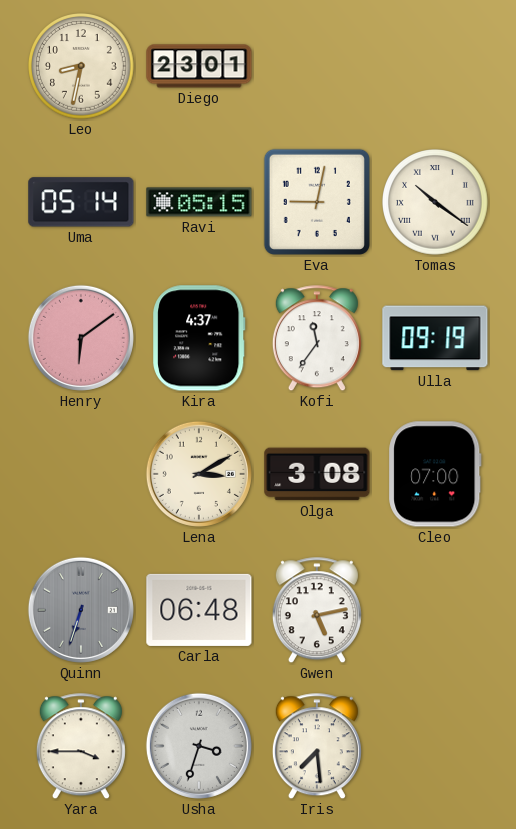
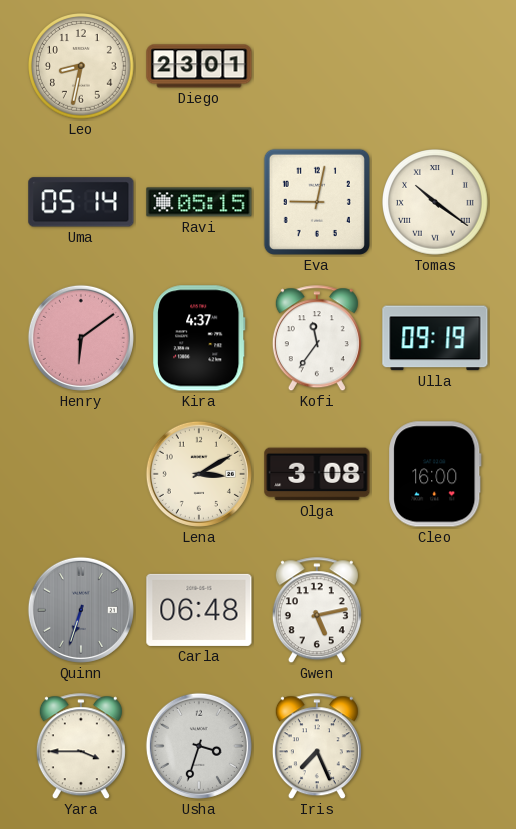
Cleo: 07:00 -> 16:00
Iris: 7:29 -> 7:26
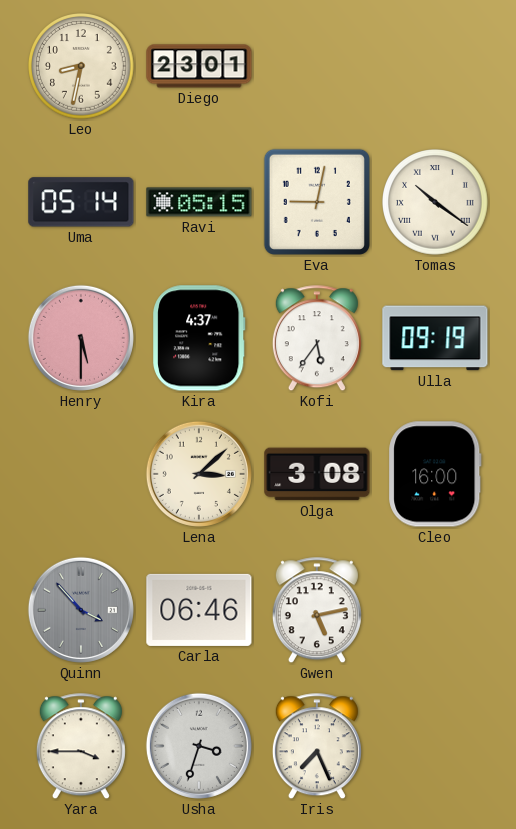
Henry: 6:09 -> 5:30
Kofi: 11:36 -> 5:36
Lena: 3:10 -> 3:08
Quinn: 6:33 -> 3:53
Carla: 06:48 -> 06:46
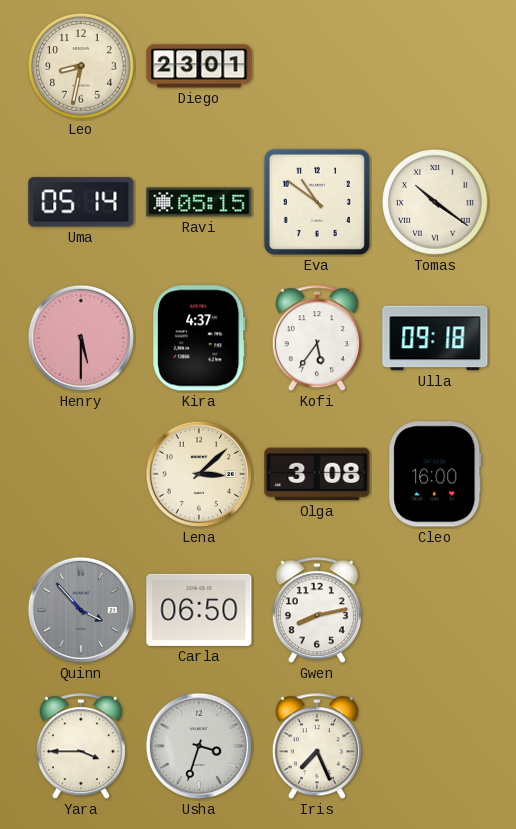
Eva: 9:02 -> 10:51
Ulla: 09:19 -> 09:18
Carla: 06:46 -> 06:50
Gwen: 5:13 -> 8:13
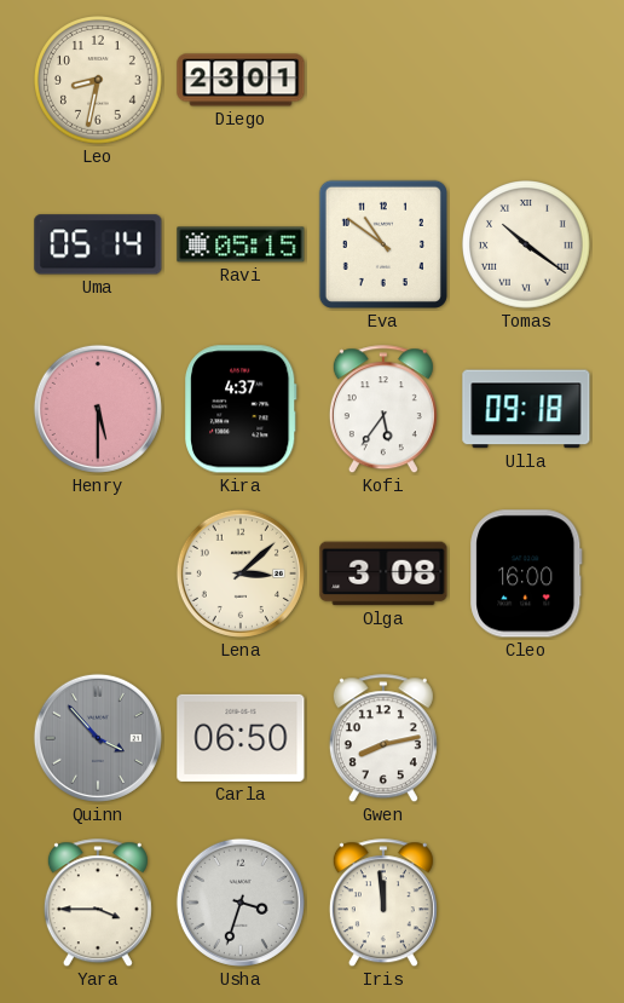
Iris: 7:26 -> 11:59
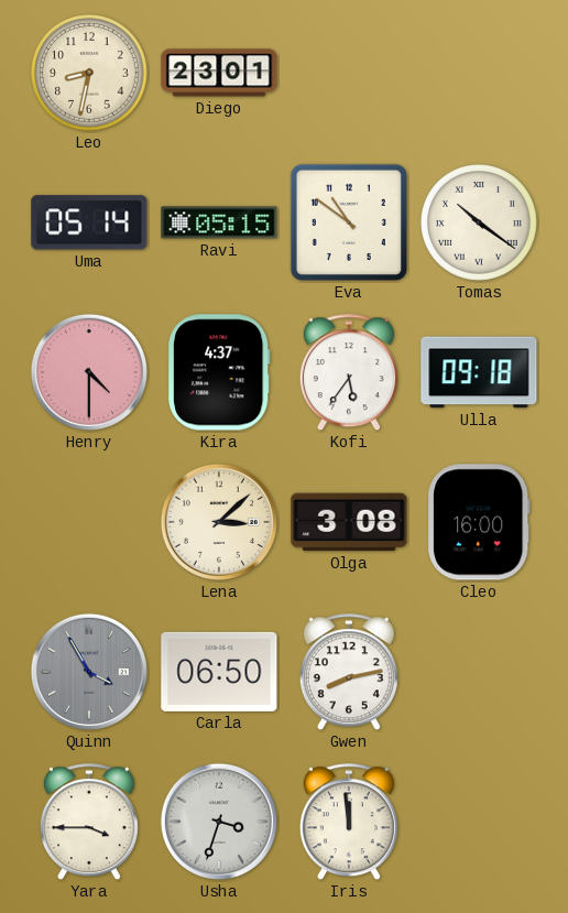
Henry: 5:30 -> 4:30
Quinn: 3:53 -> 3:55
